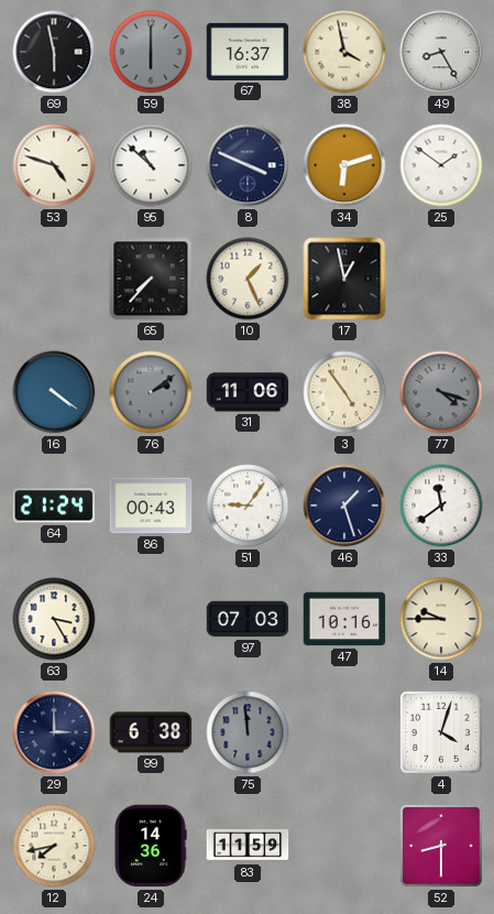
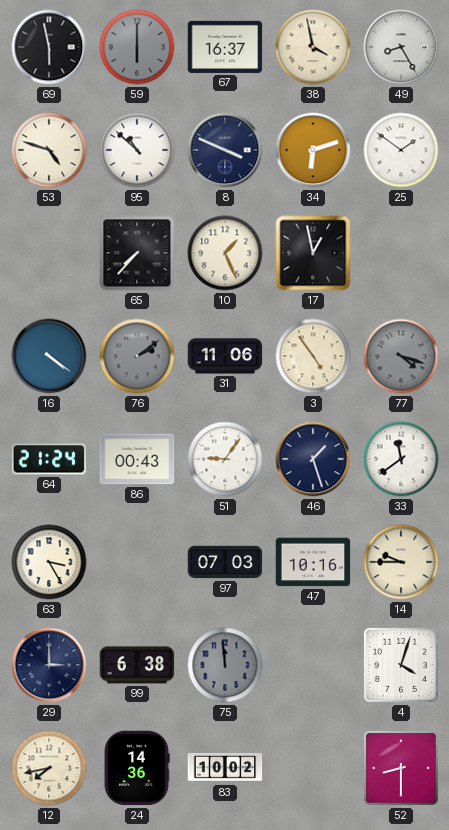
83: 11:59 -> 10:02
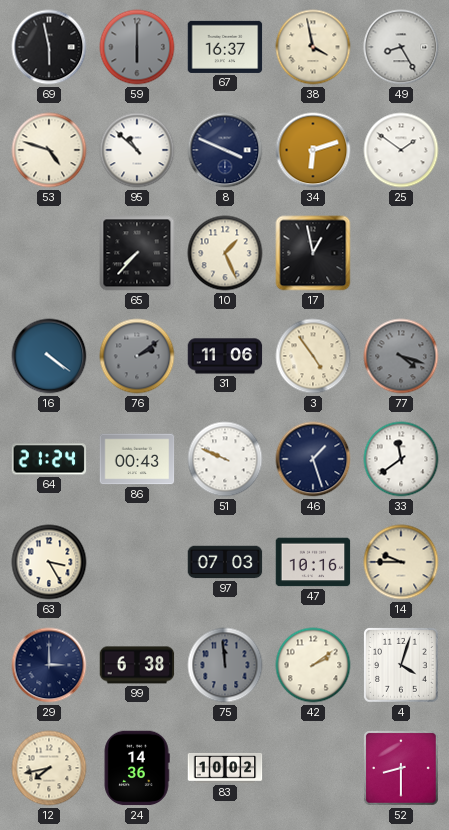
51: 9:06 -> 9:49
42: none -> 2:09
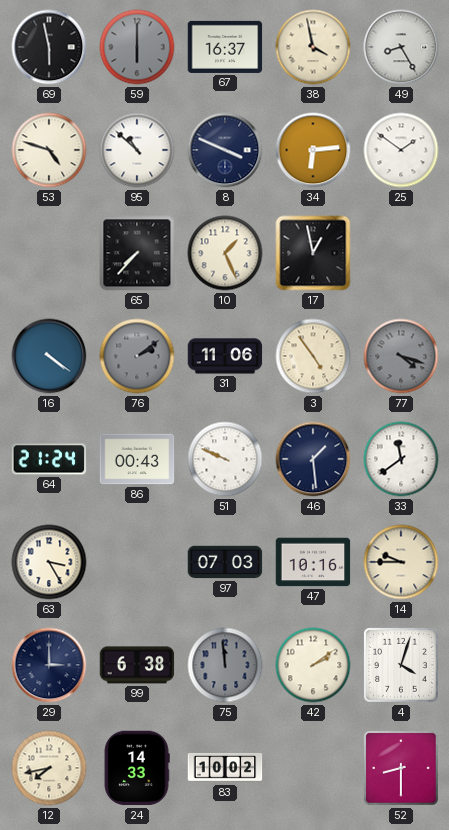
34: 6:12 -> 6:14
46: 1:27 -> 1:29
24: 14:36 -> 14:33
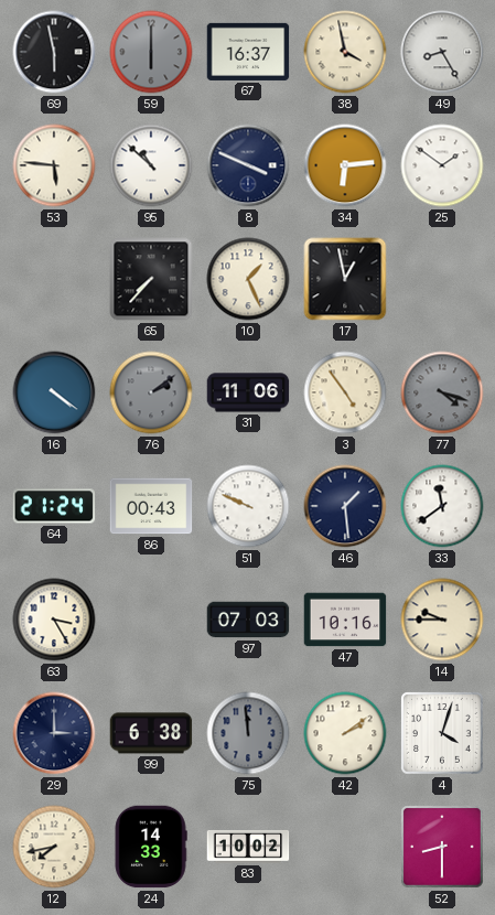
53: 4:48 -> 5:46
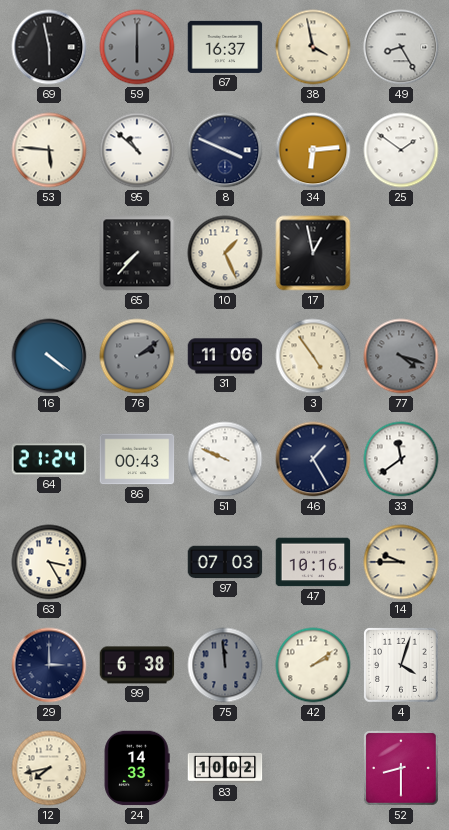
46: 1:29 -> 1:25
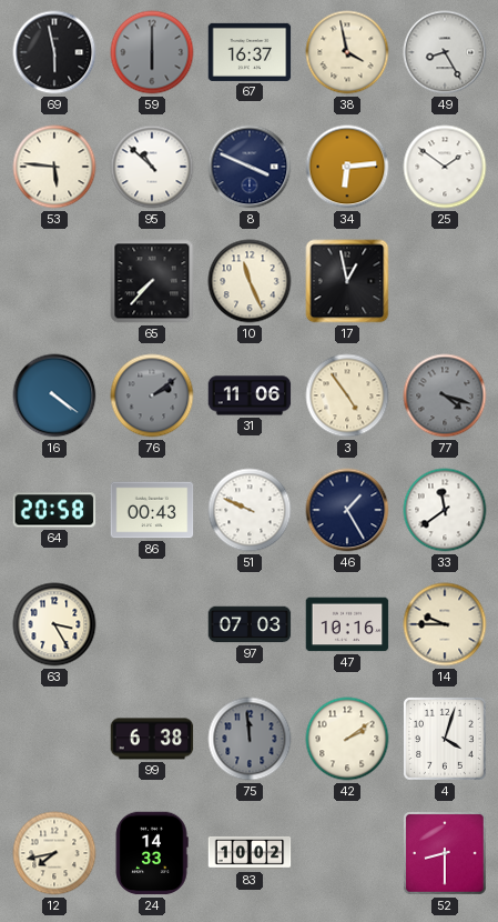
10: 1:26 -> 11:26
64: 21:24 -> 20:58
29: 3:00 -> none
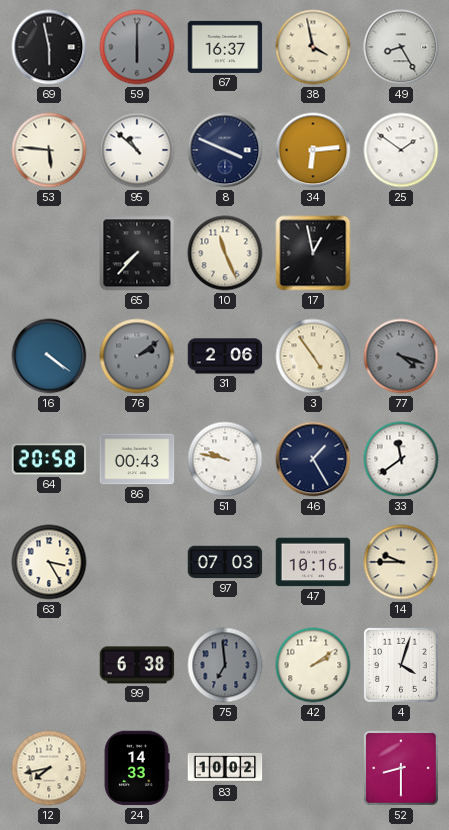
31: 11:06 -> 2:06
51: 9:49 -> 9:47
75: 11:59 -> 6:59
